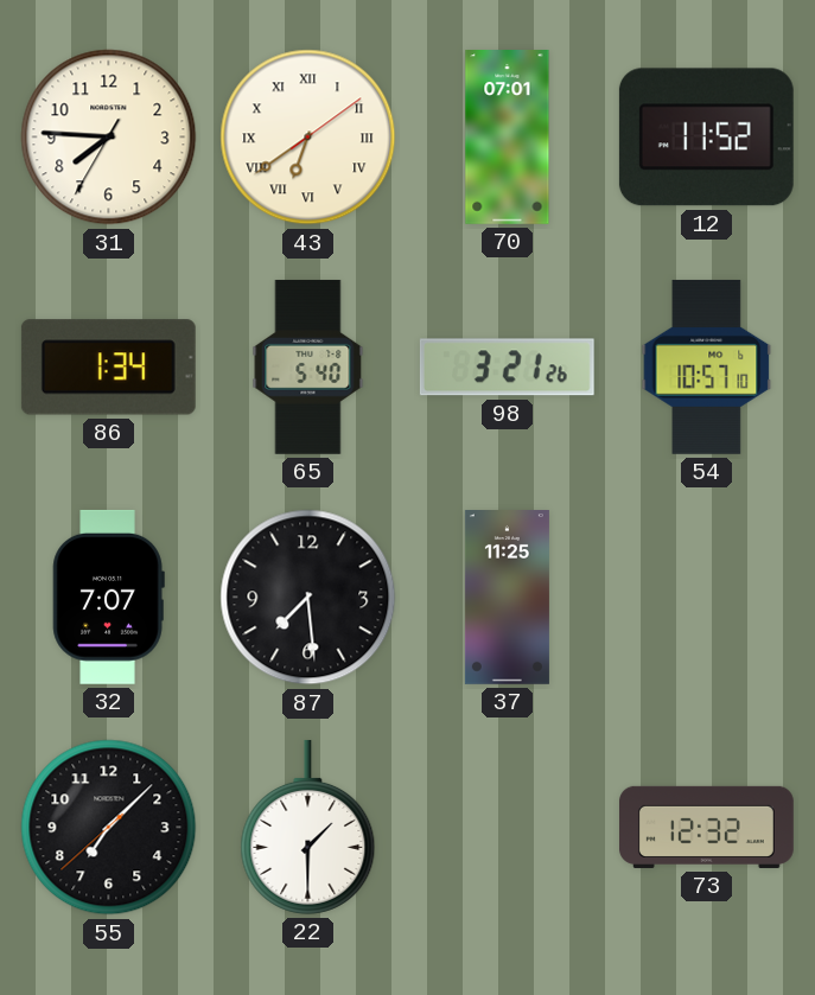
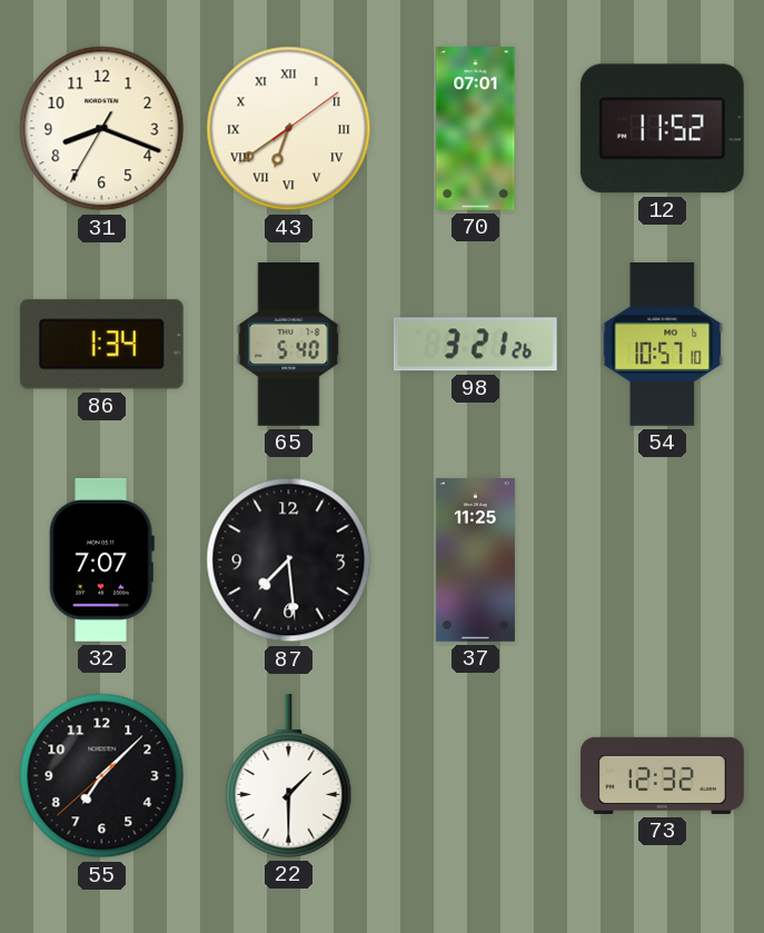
31: 7:45 -> 8:18
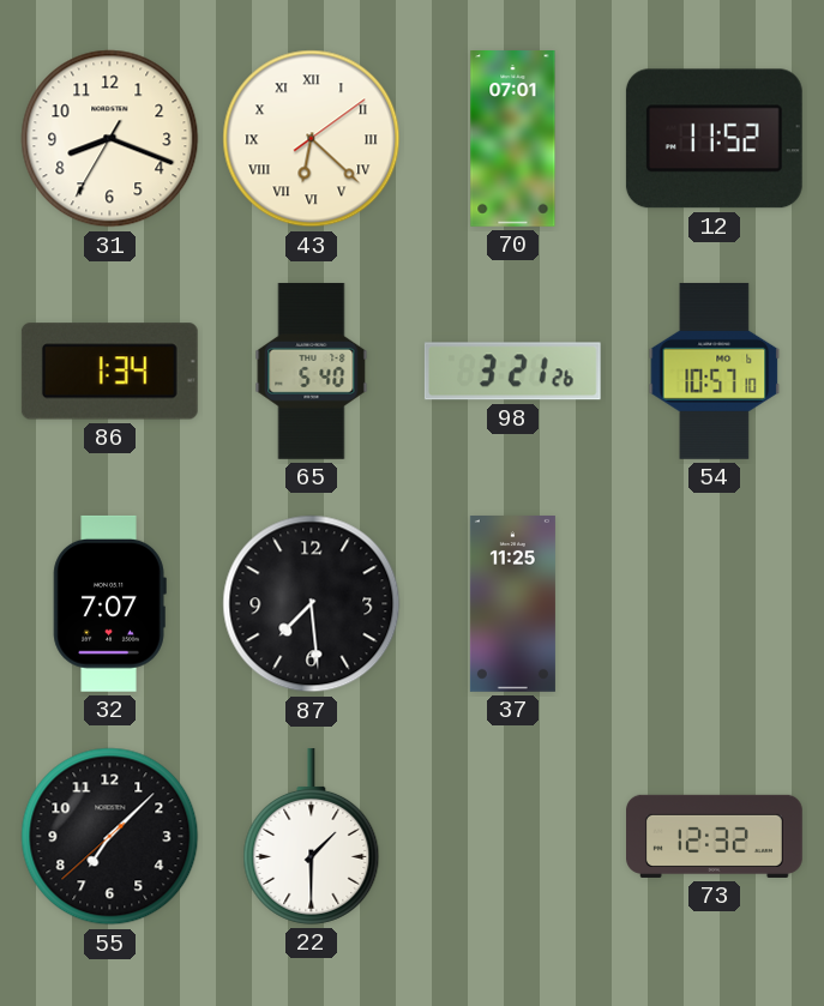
43: 6:39 -> 6:22
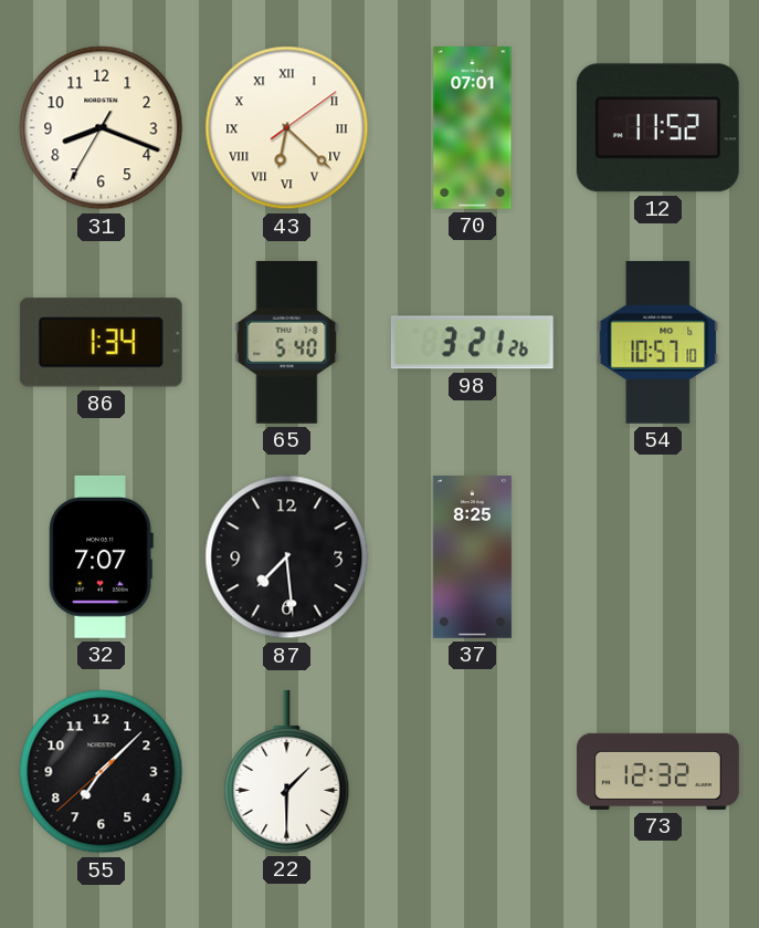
37: 11:25 -> 8:25
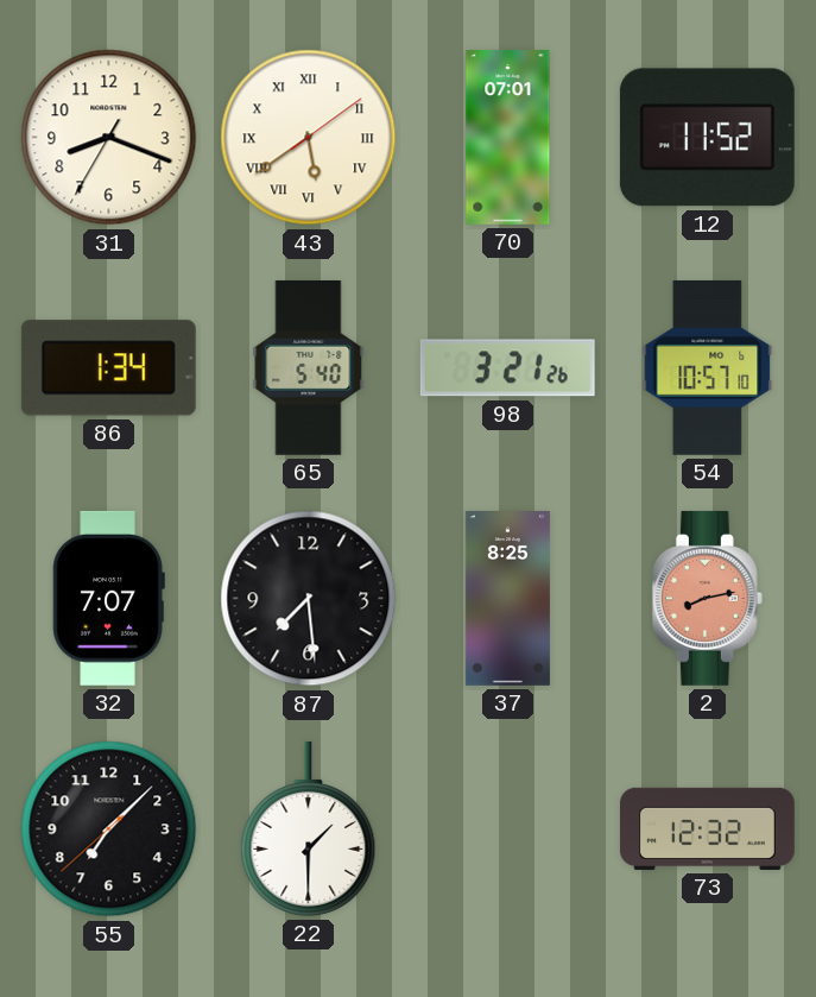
43: 6:22 -> 5:39
2: none -> 8:13
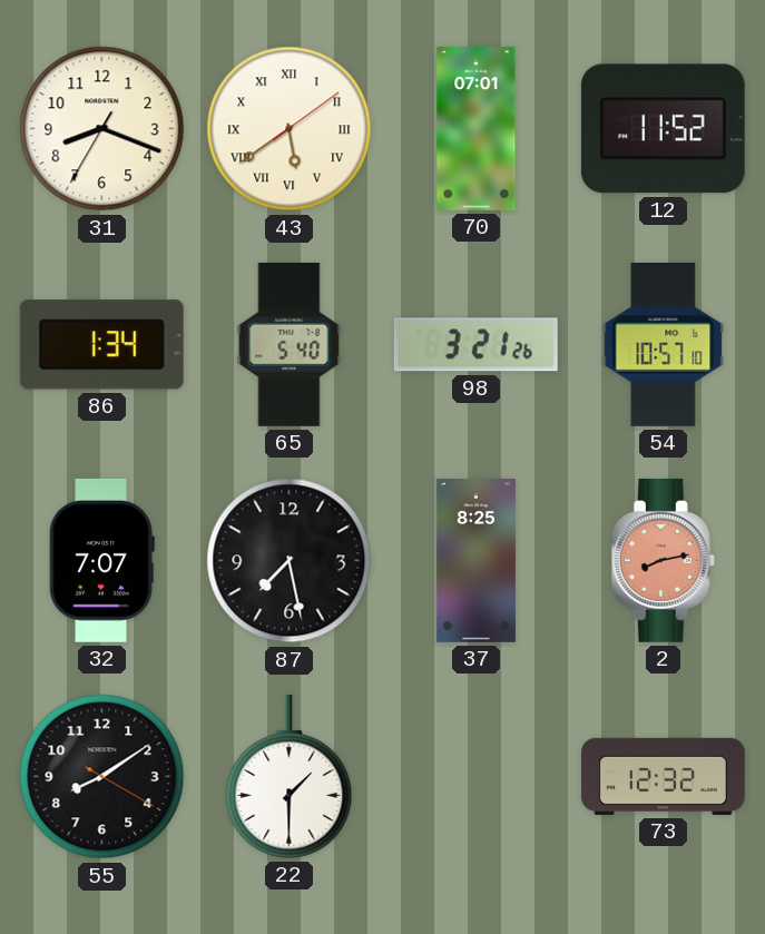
87: 7:29 -> 7:28
55: 7:07 -> 8:09
